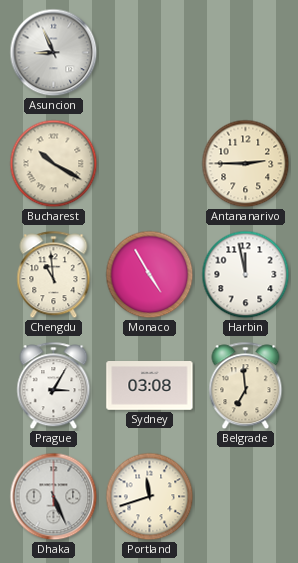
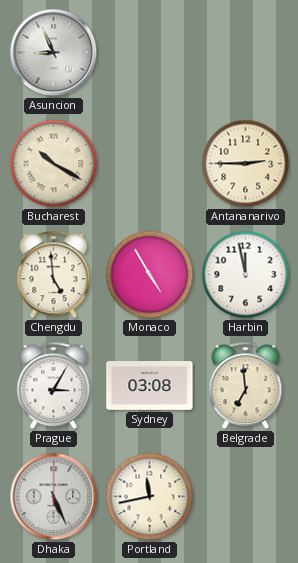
Chengdu: 10:59 -> 4:59
Portland: 11:42 -> 11:43
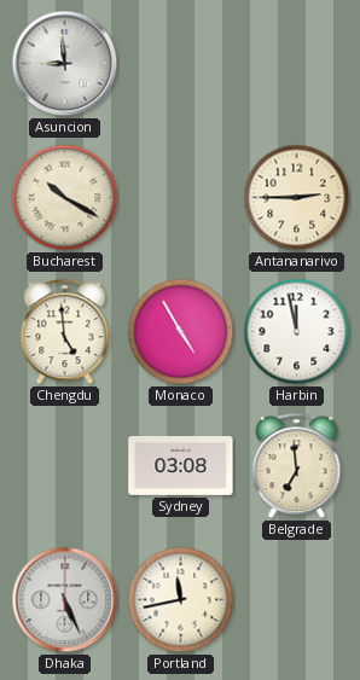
Asuncion: 8:56 -> 8:59
Prague: 3:05 -> none
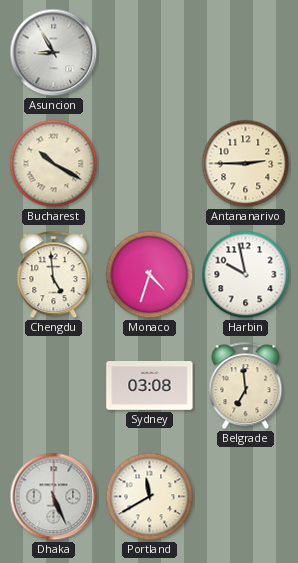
Asuncion: 8:59 -> 8:55
Monaco: 4:55 -> 4:33
Harbin: 11:58 -> 9:58
Portland: 11:43 -> 11:40
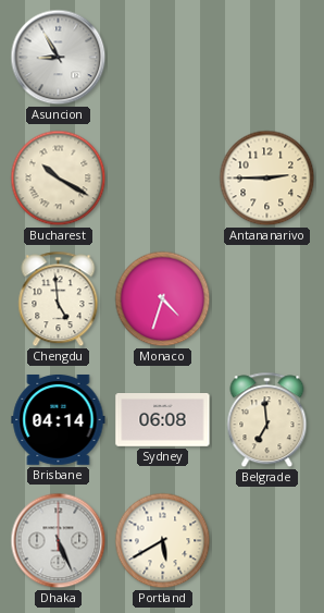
Harbin: 9:58 -> none
Brisbane: none -> 04:14
Sydney: 03:08 -> 06:08
Portland: 11:40 -> 5:40
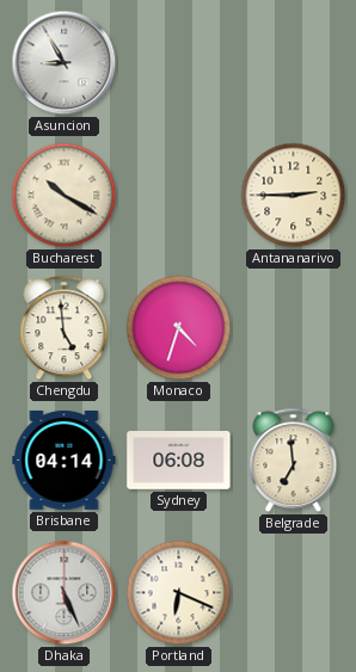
Portland: 5:40 -> 6:19
